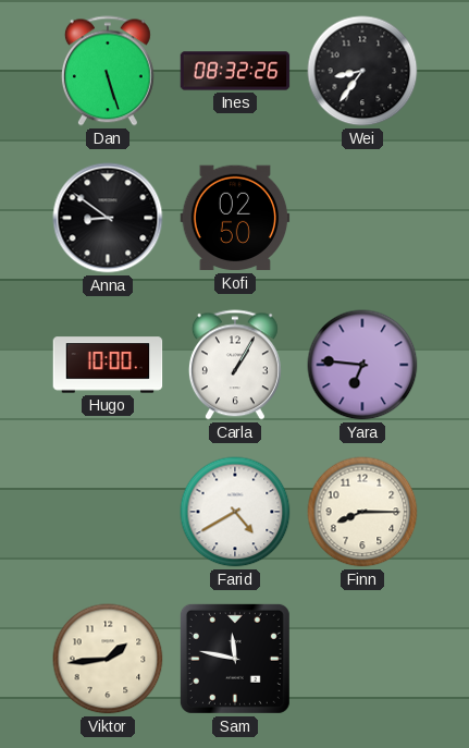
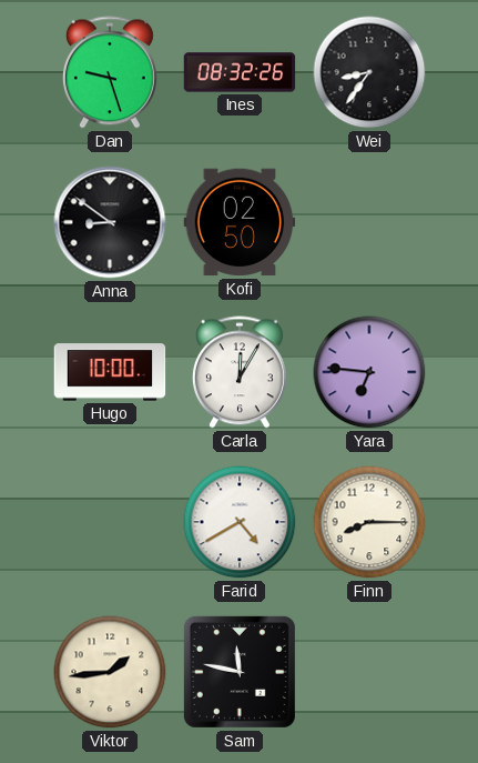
Dan: 5:27 -> 9:27
Carla: 1:05 -> 12:05
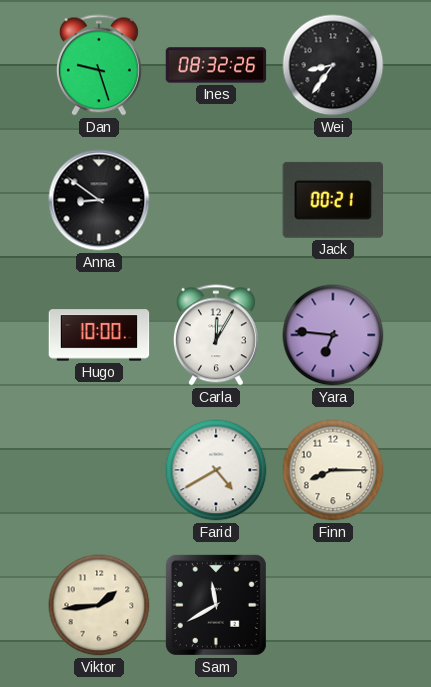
Kofi: 02:50 -> none
Jack: none -> 00:21
Sam: 11:47 -> 11:40
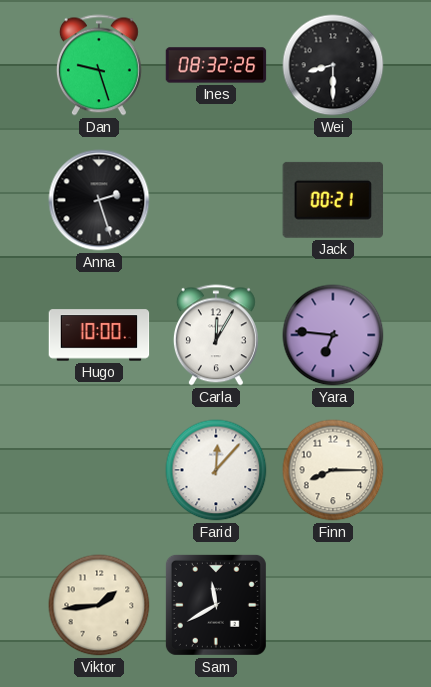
Wei: 8:36 -> 8:30
Anna: 8:51 -> 2:27
Farid: 4:40 -> 12:07
